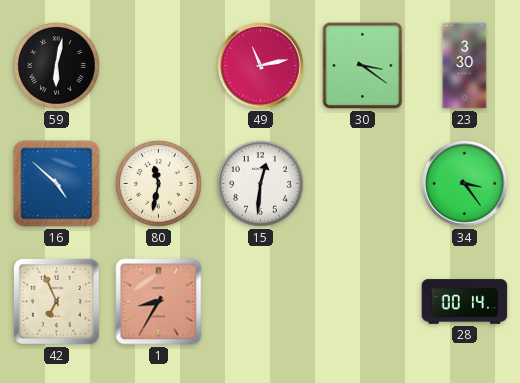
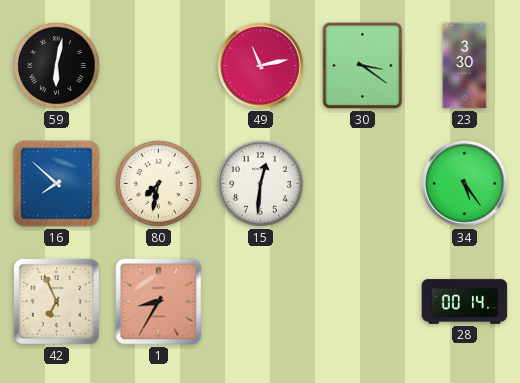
16: 4:52 -> 7:52
80: 11:32 -> 7:32
34: 3:24 -> 5:24
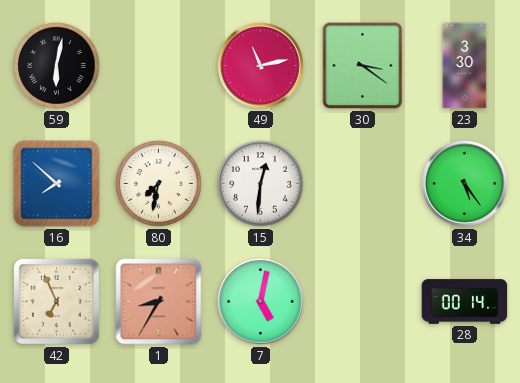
7: none -> 5:02
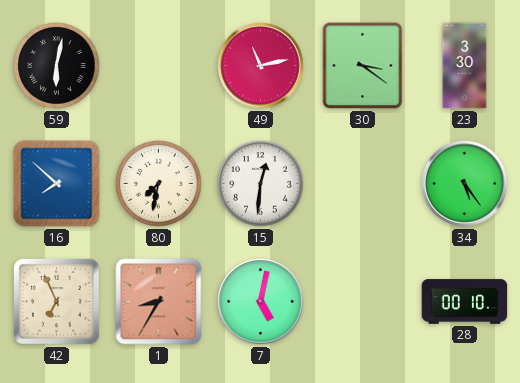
28: 00:14 -> 00:10
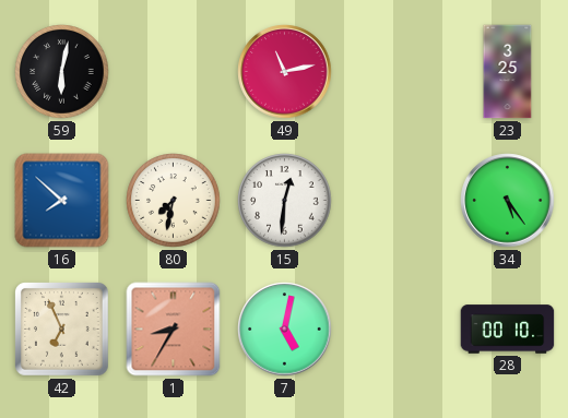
30: 3:21 -> none
23: 3:30 -> 3:25
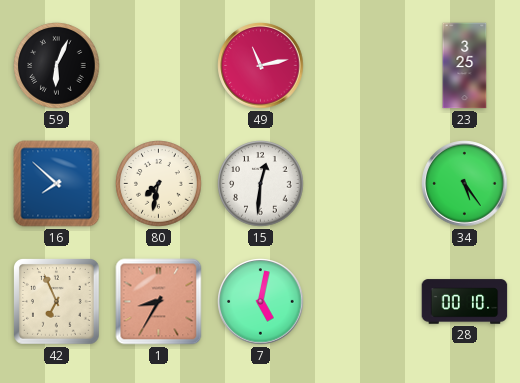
59: 6:02 -> 6:04
